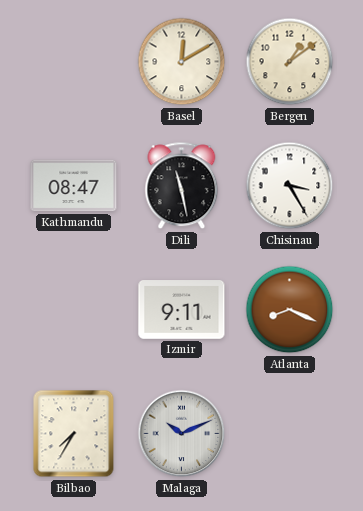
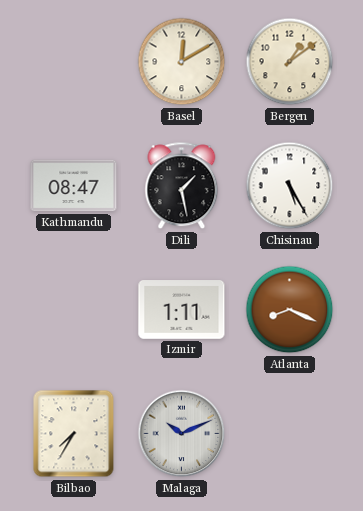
Dili: 11:28 -> 1:28
Chisinau: 3:25 -> 5:25
Izmir: 9:11 -> 1:11
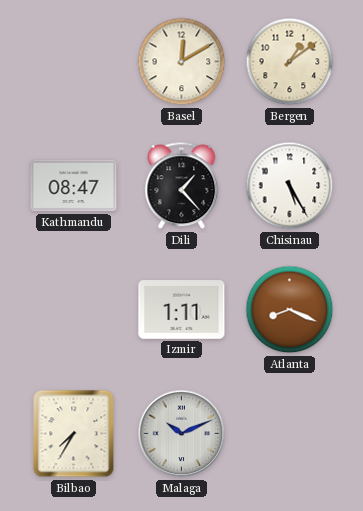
Dili: 1:28 -> 1:23
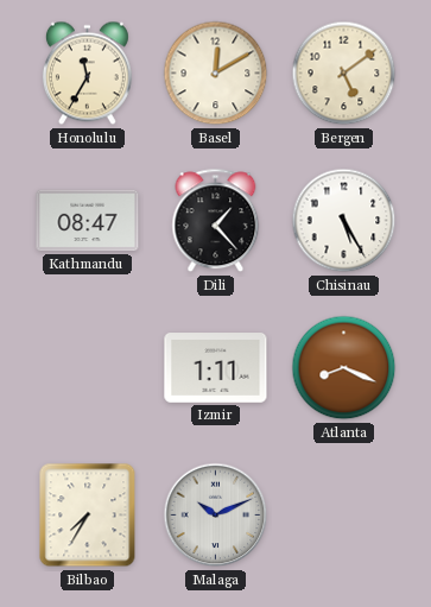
Honolulu: none -> 11:35
Bergen: 1:09 -> 5:09
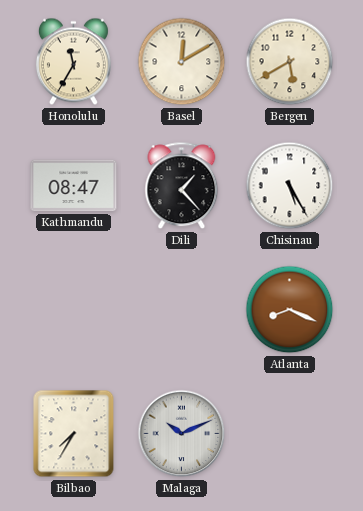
Bergen: 5:09 -> 5:40
Izmir: 1:11 -> none
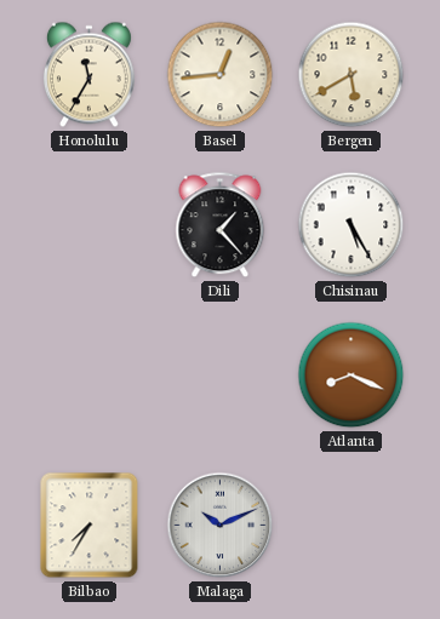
Basel: 12:10 -> 12:44
Kathmandu: 08:47 -> none
